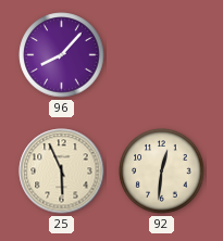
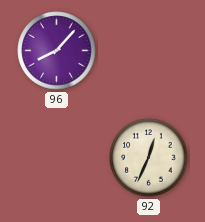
25: 5:56 -> none
92: 12:31 -> 12:34
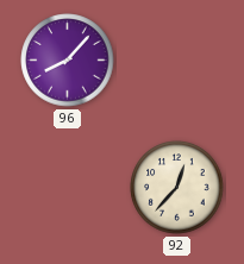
92: 12:34 -> 12:37
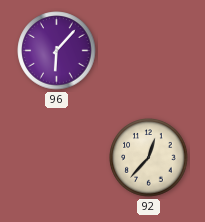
96: 8:07 -> 6:07
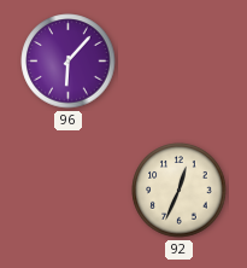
92: 12:37 -> 12:34
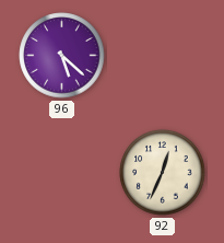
96: 6:07 -> 5:22
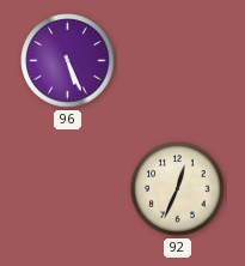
96: 5:22 -> 5:26
